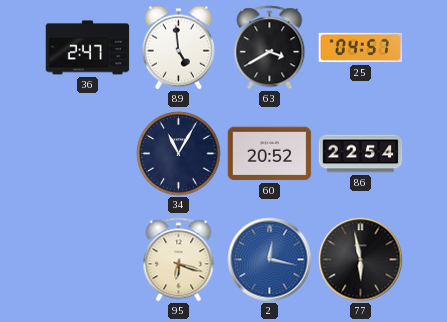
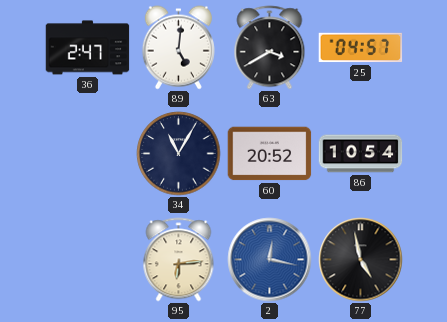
89: 4:59 -> 5:01
86: 22:54 -> 10:54
95: 6:18 -> 6:14
77: 5:58 -> 4:58
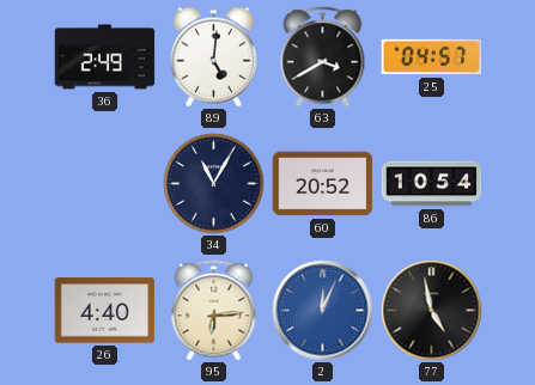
36: 2:47 -> 2:49
26: none -> 4:40
2: 12:17 -> 12:04
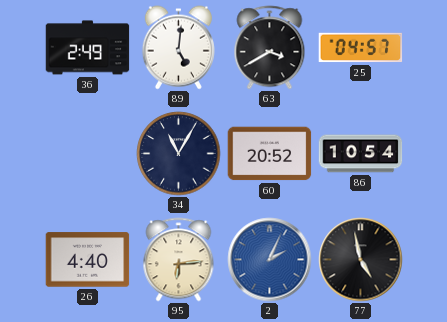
2: 12:04 -> 2:04
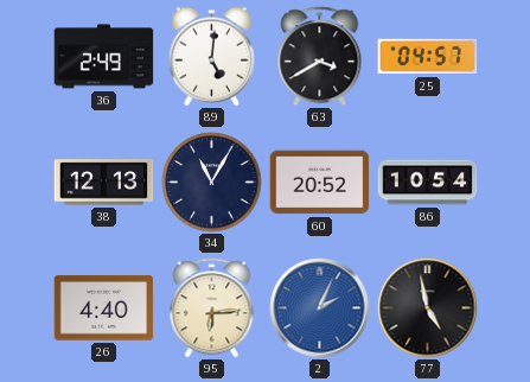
38: none -> 12:13
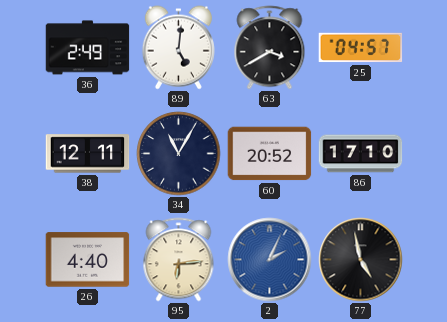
38: 12:13 -> 12:11
86: 10:54 -> 17:10
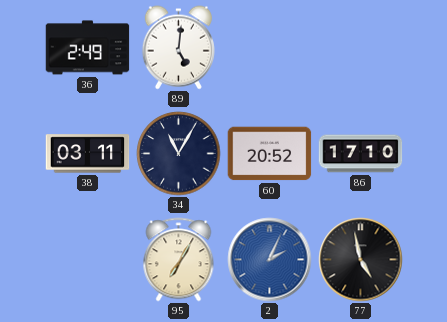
63: 3:40 -> none
25: 04:57 -> none
38: 12:11 -> 03:11
26: 4:40 -> none
95: 6:14 -> 7:05
